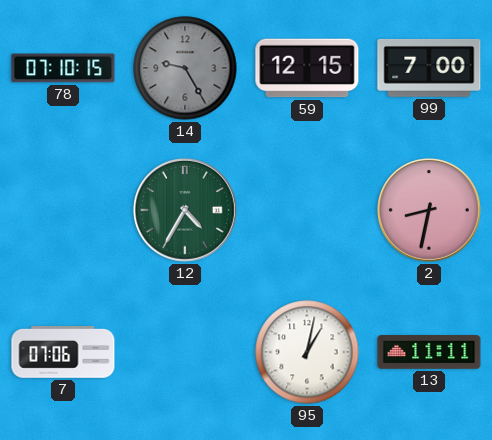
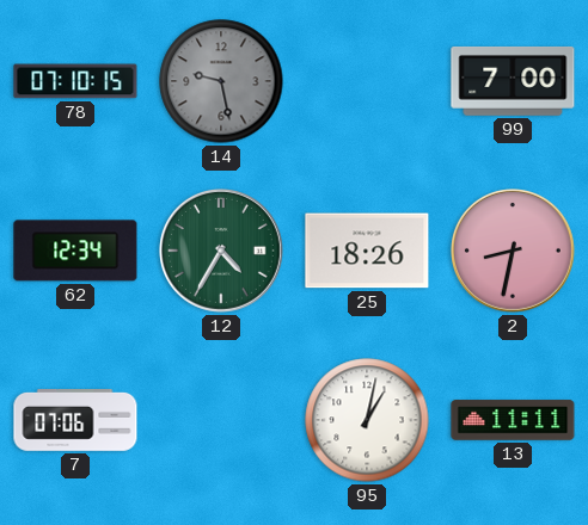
14: 9:25 -> 9:28
59: 12:15 -> none
62: none -> 12:34
25: none -> 18:26
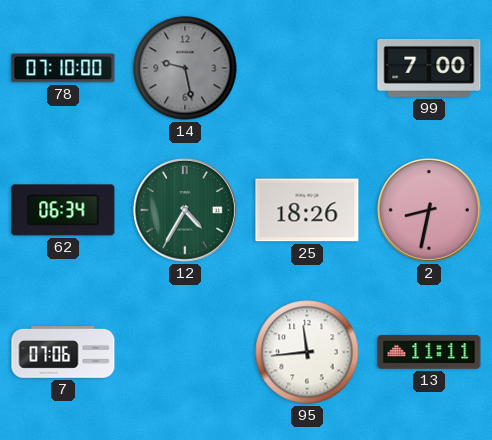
78: 07:10:15 -> 07:10:00
62: 12:34 -> 06:34
95: 1:02 -> 11:44
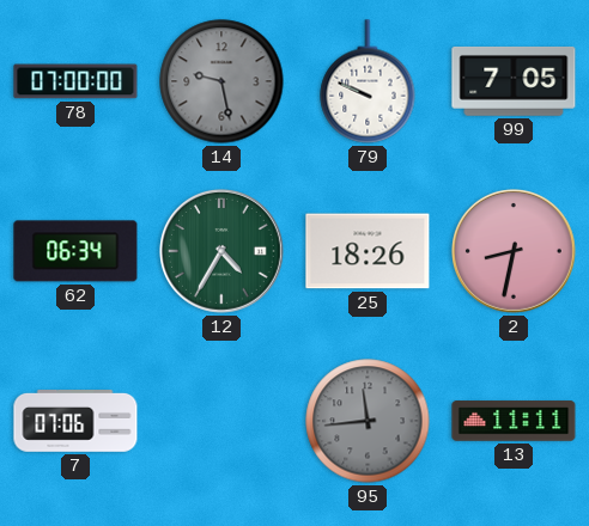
78: 07:10 -> 07:00
79: none -> 9:49
99: 7:00 -> 7:05
95 dial: white -> grey
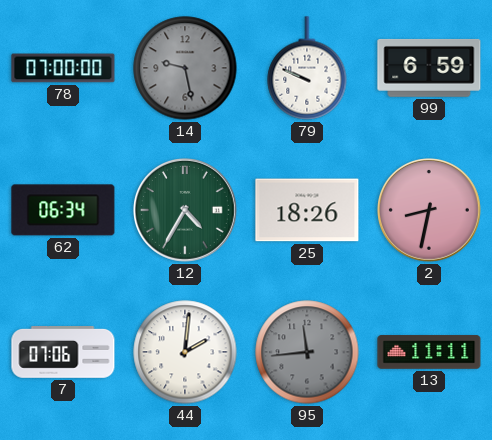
99: 7:05 -> 6:59
44: none -> 2:01
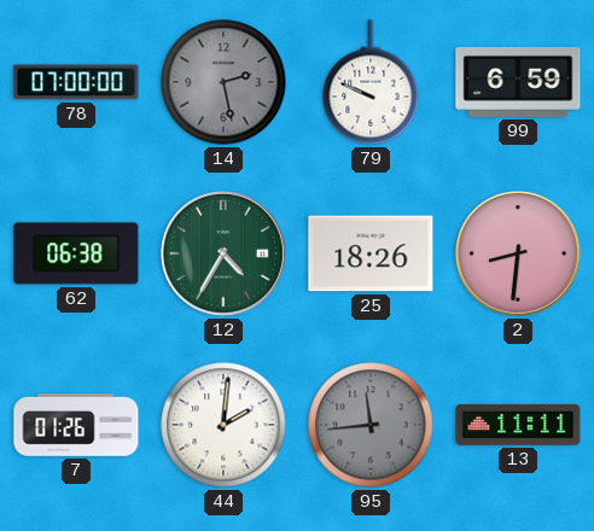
14: 9:28 -> 2:28
62: 06:34 -> 06:38
2: 8:32 -> 8:31
7: 07:06 -> 01:26
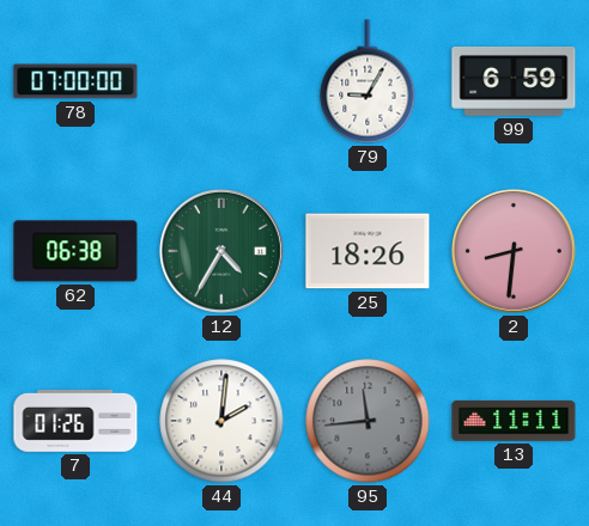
14: 2:28 -> none
79: 9:49 -> 9:05
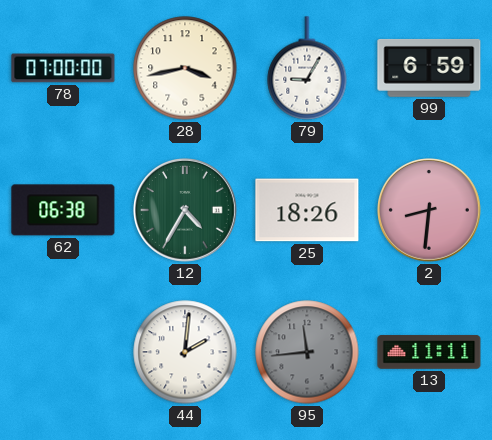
28: none -> 3:43
7: 01:26 -> none
